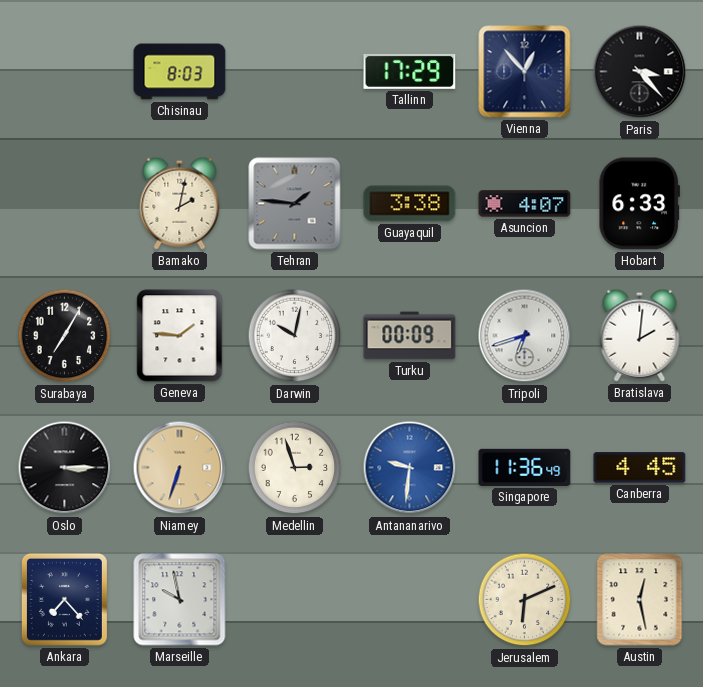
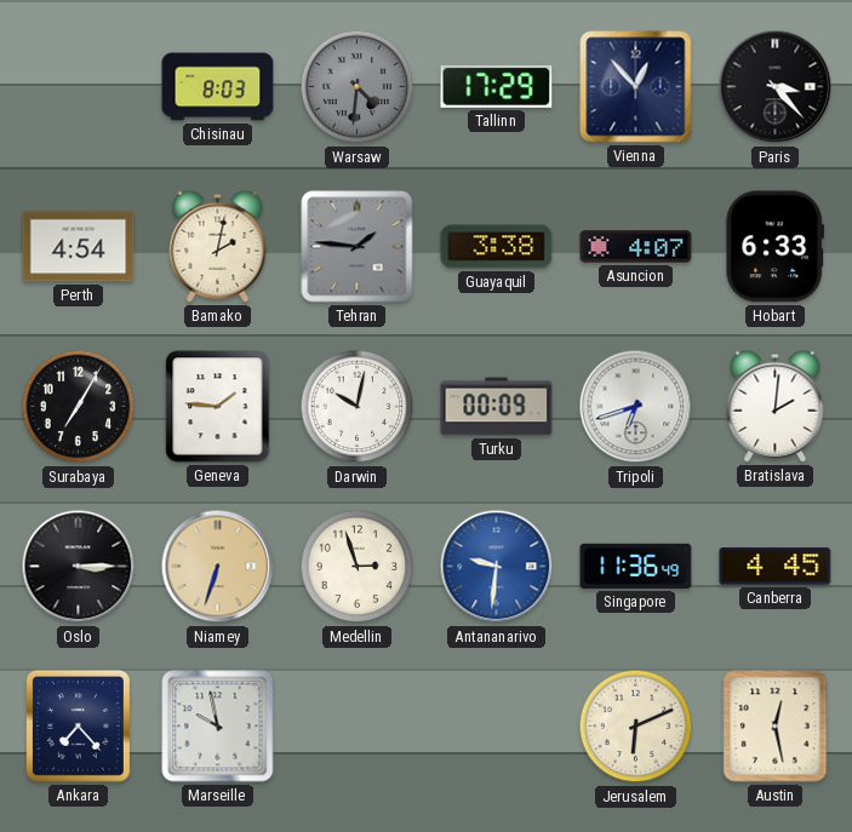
Warsaw: none -> 4:31
Perth: none -> 4:54
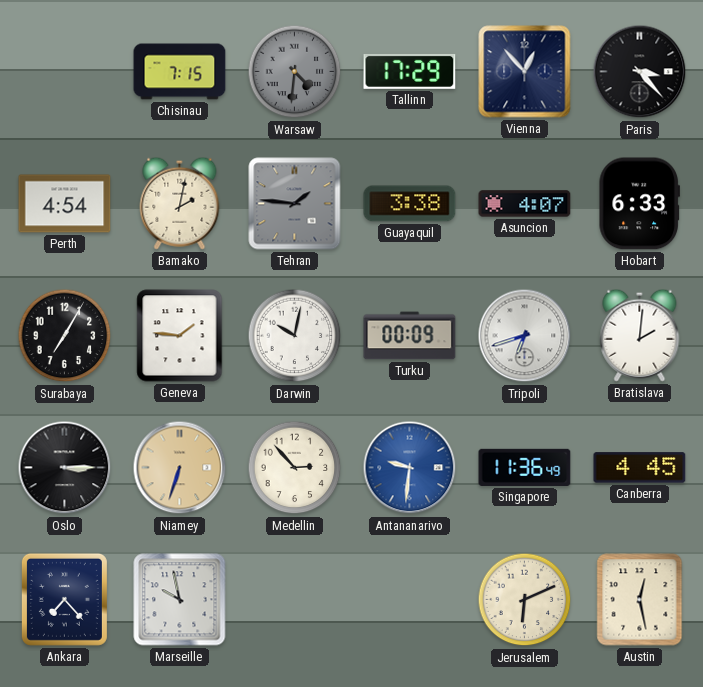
Chisinau: 8:03 -> 7:15
Medellin: 2:57 -> 2:53
